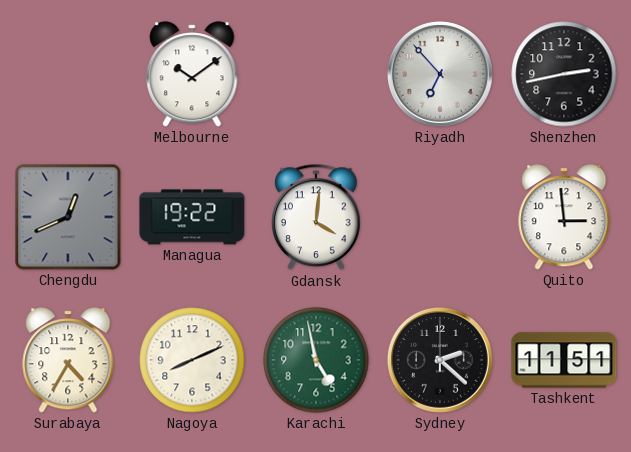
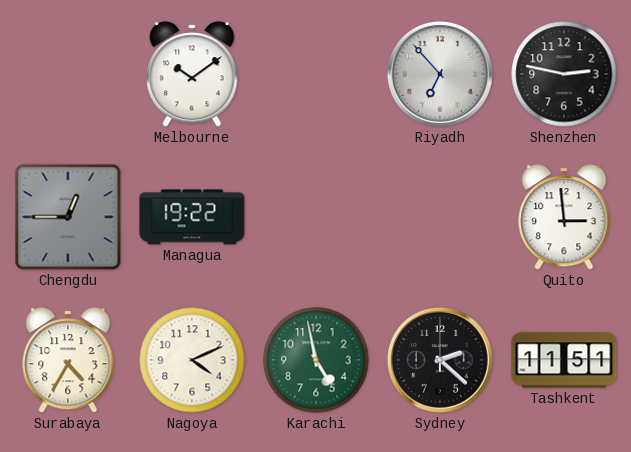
Shenzhen: 2:43 -> 2:47
Chengdu: 12:41 -> 12:45
Gdansk: 4:01 -> none
Nagoya: 8:11 -> 4:11
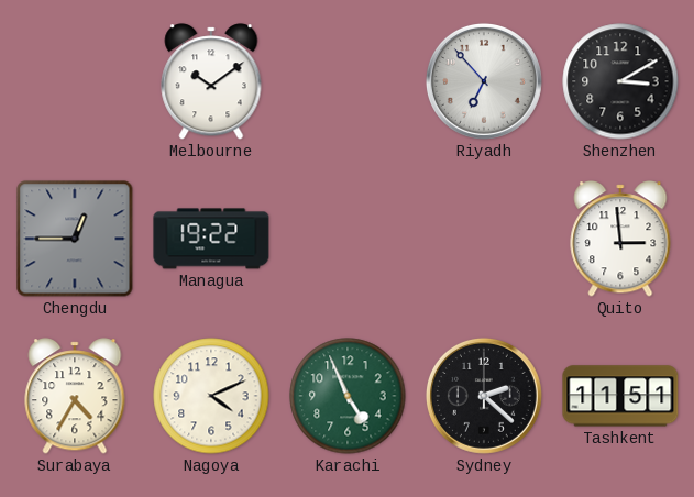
Shenzhen: 2:47 -> 3:10
Karachi: 4:58 -> 4:56
